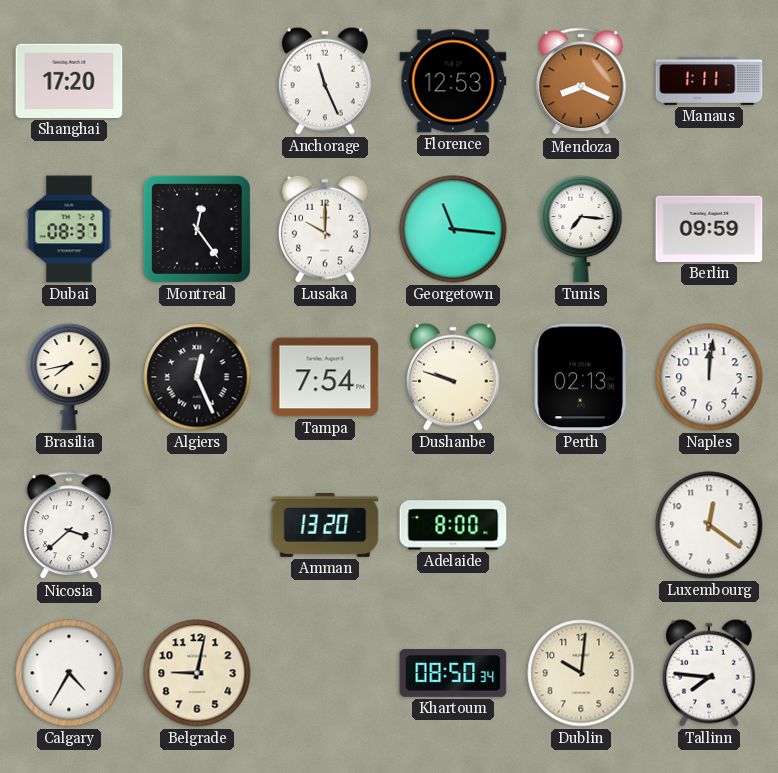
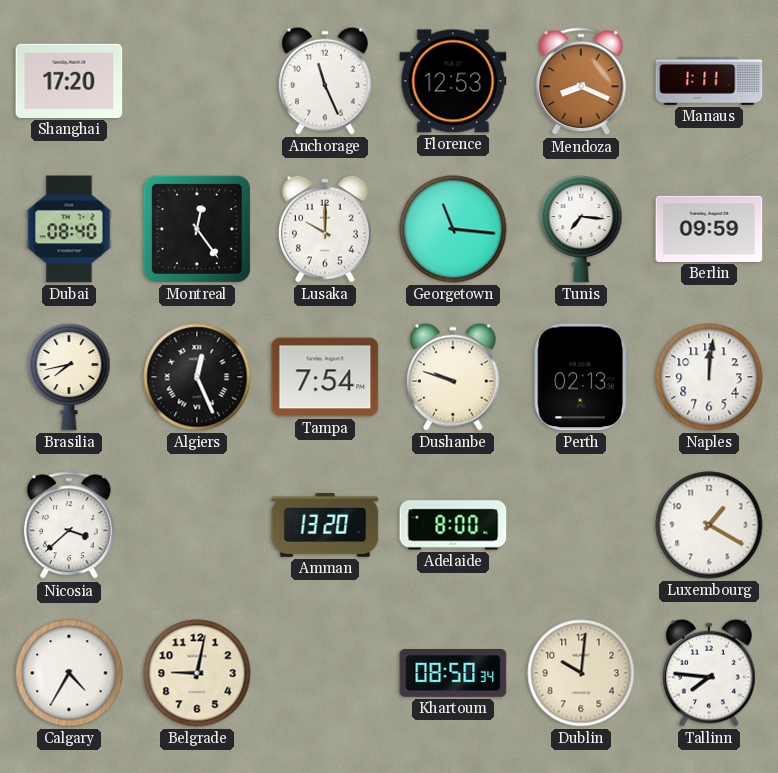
Dubai: 08:37 -> 08:40
Luxembourg: 12:21 -> 1:20
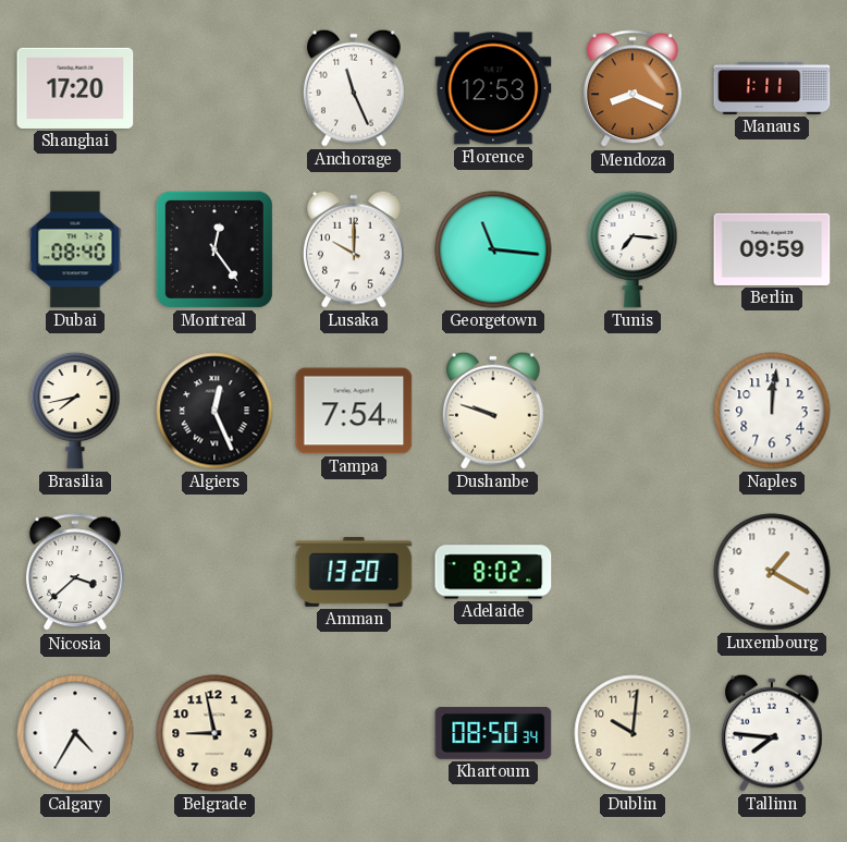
Perth: 02:13 -> none
Adelaide: 8:00 -> 8:02
Belgrade: 9:02 -> 8:58
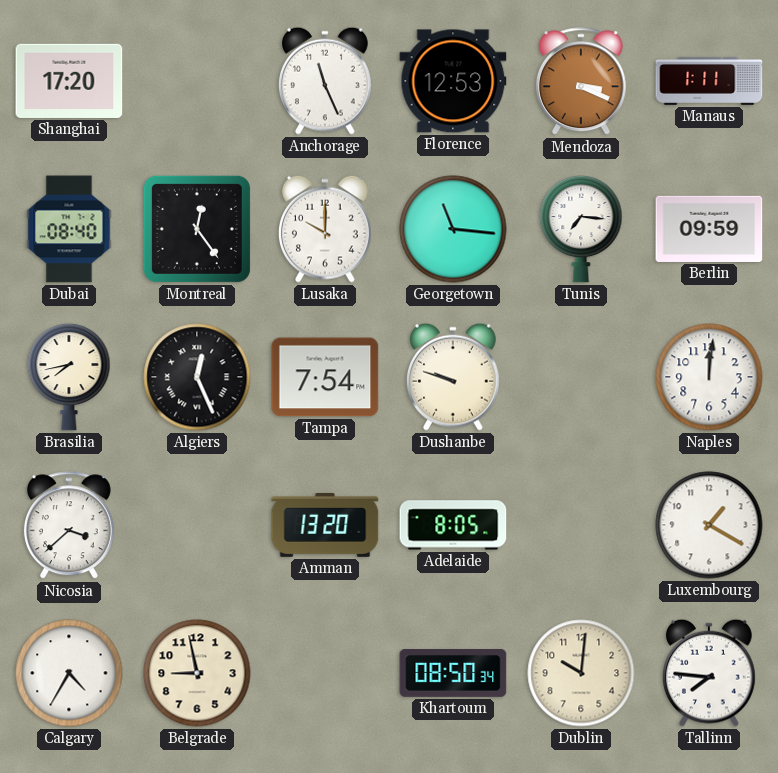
Mendoza: 8:19 -> 3:19
Adelaide: 8:02 -> 8:05
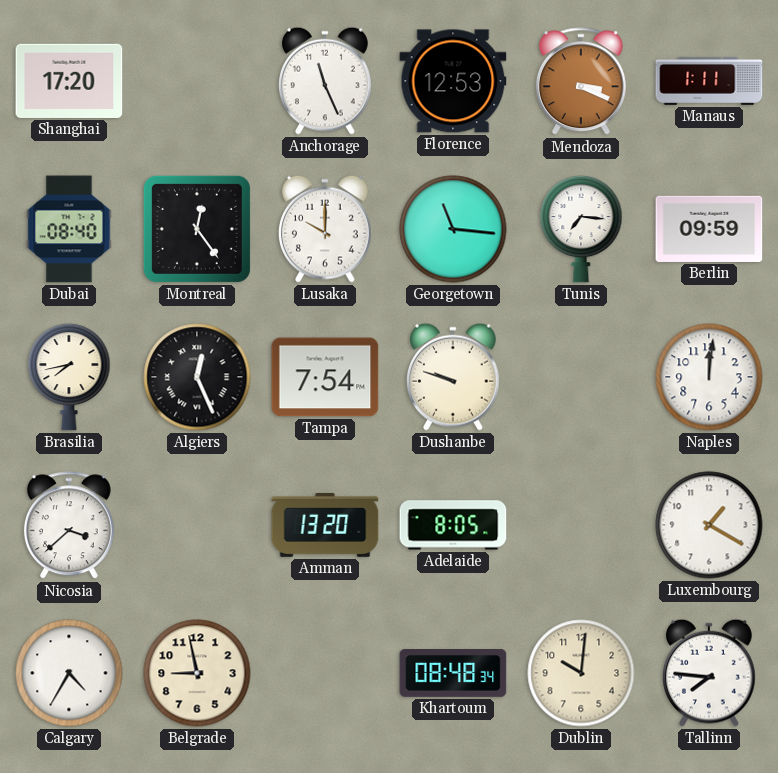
Khartoum: 08:50 -> 08:48
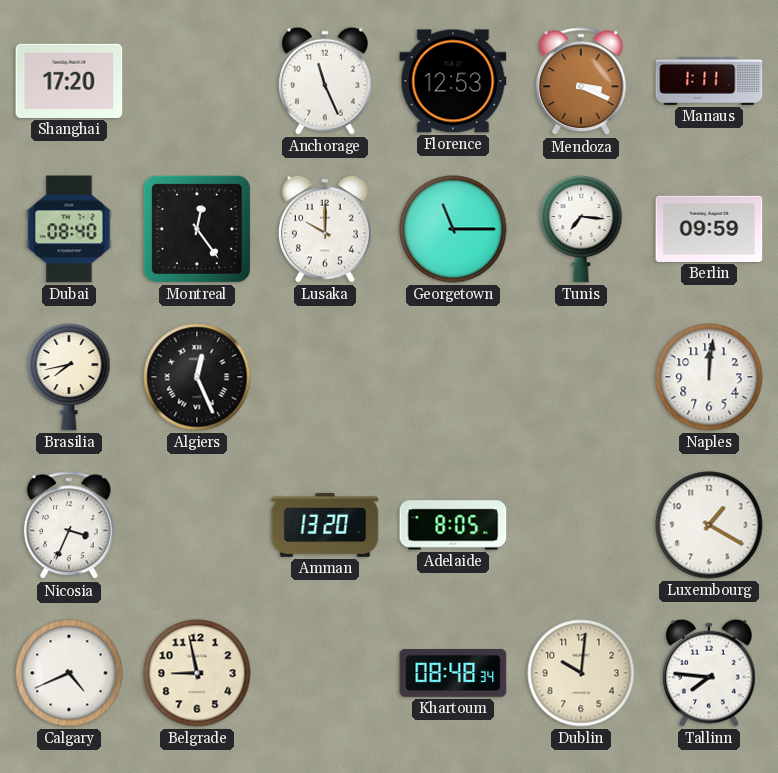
Georgetown: 11:16 -> 11:15
Tampa: 7:54 -> none
Dushanbe: 9:48 -> none
Nicosia: 3:38 -> 3:34
Calgary: 4:35 -> 4:41
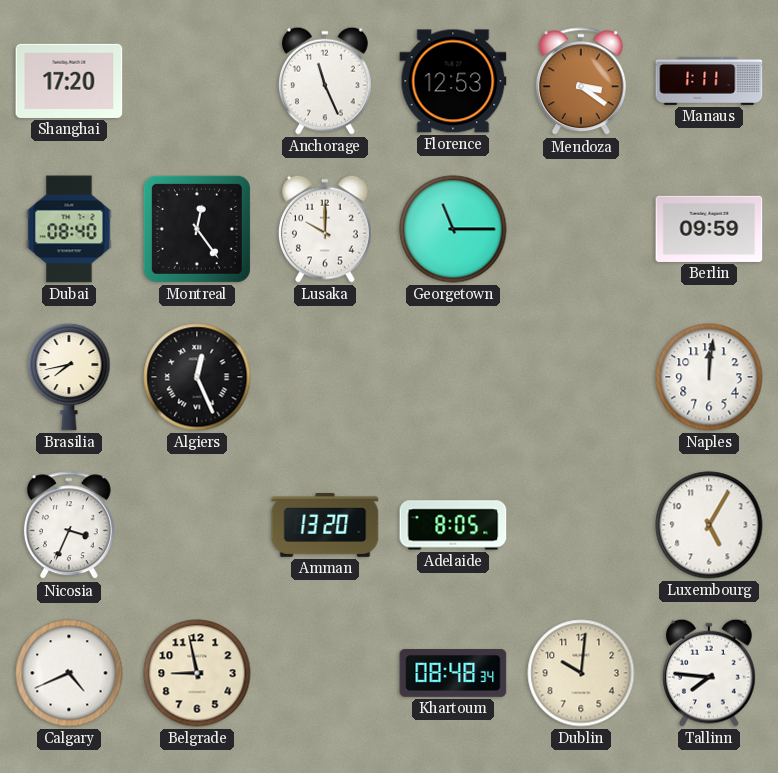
Mendoza: 3:19 -> 3:21
Tunis: 7:16 -> none
Luxembourg: 1:20 -> 5:05
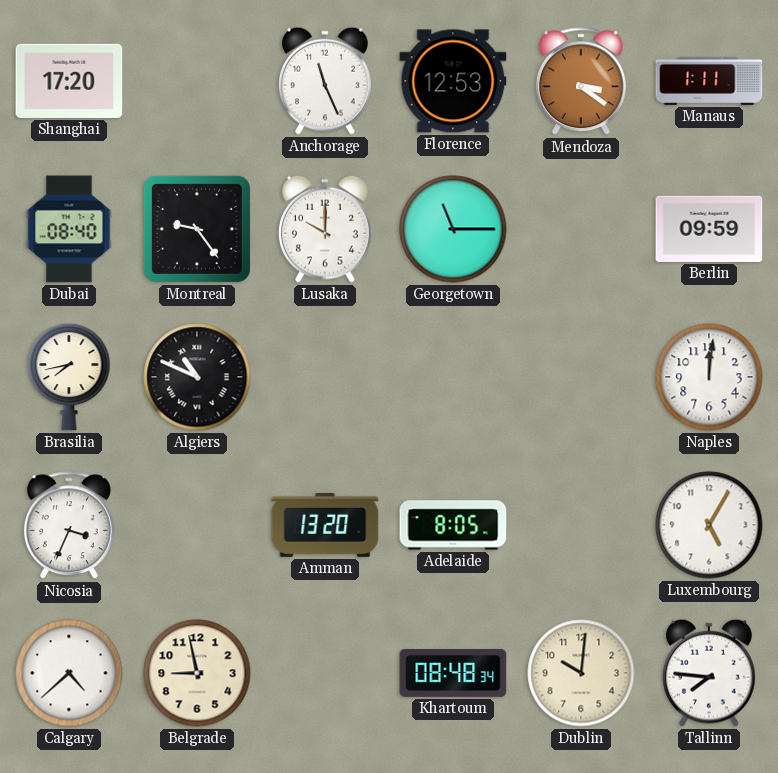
Montreal: 12:24 -> 9:24
Algiers: 12:26 -> 10:49
Calgary: 4:41 -> 4:38
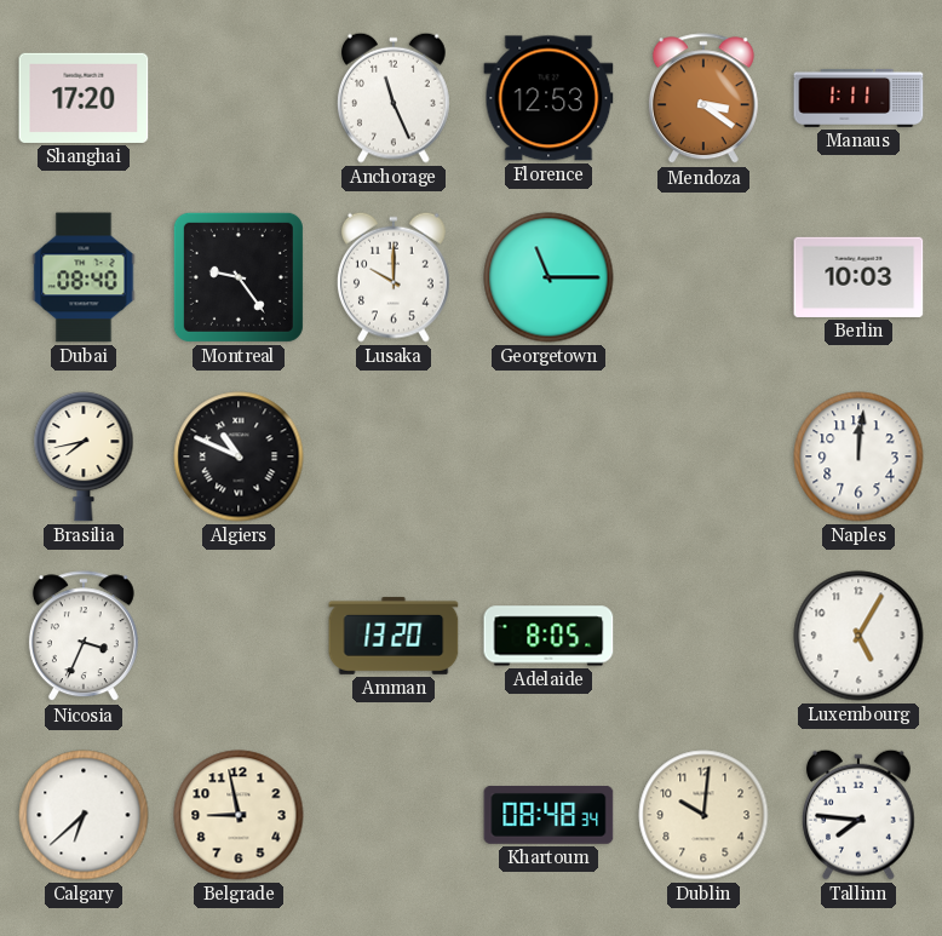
Berlin: 09:59 -> 10:03
Calgary: 4:38 -> 6:38
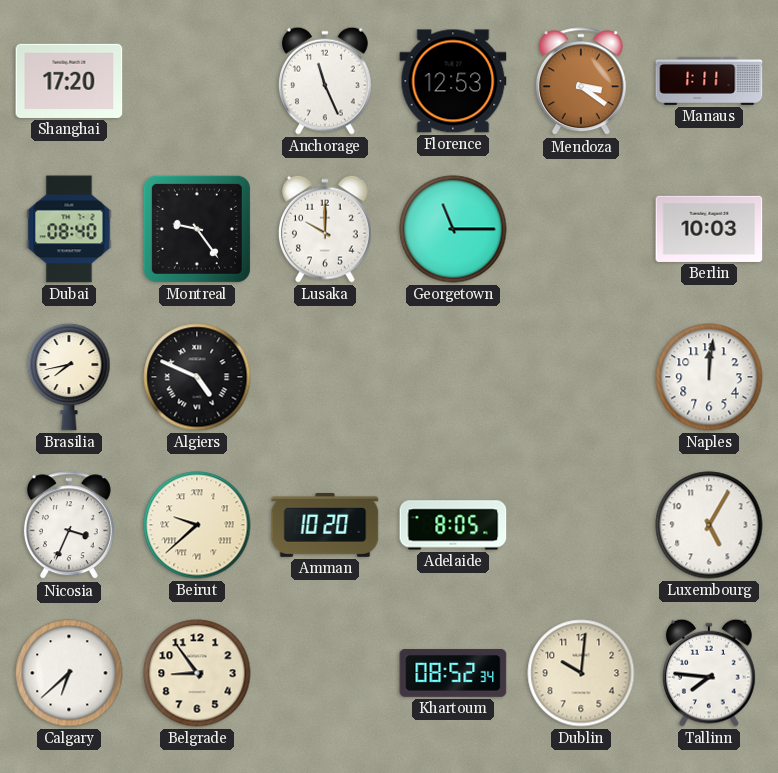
Algiers: 10:49 -> 4:49
Beirut: none -> 9:38
Amman: 13:20 -> 10:20
Belgrade: 8:58 -> 8:54
Khartoum: 08:48 -> 08:52
